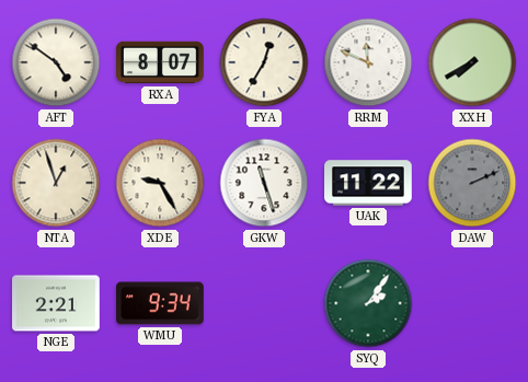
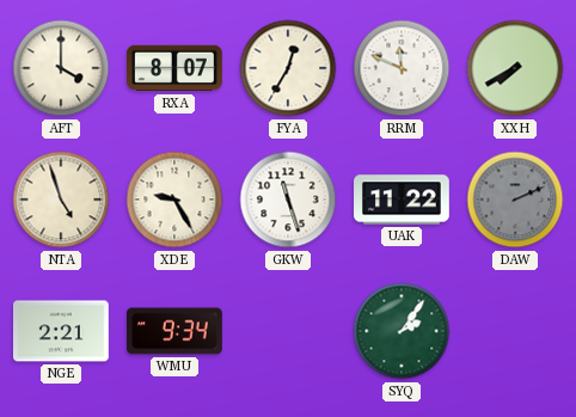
AFT: 4:51 -> 4:00
NTA: 12:57 -> 4:57
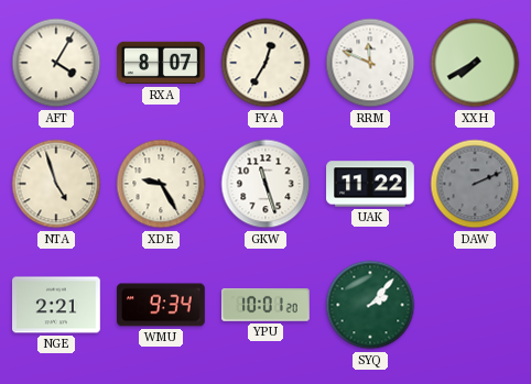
AFT: 4:00 -> 4:05
YPU: none -> 10:01
SYQ: 2:06 -> 2:07
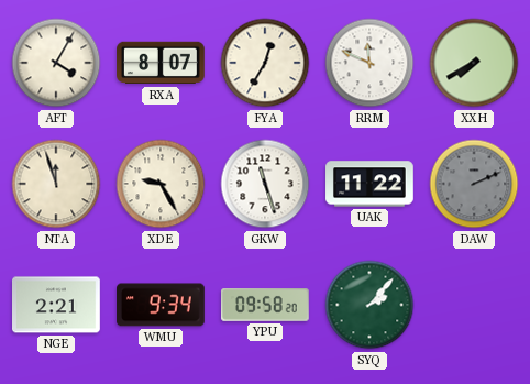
NTA: 4:57 -> 11:57
YPU: 10:01 -> 09:58
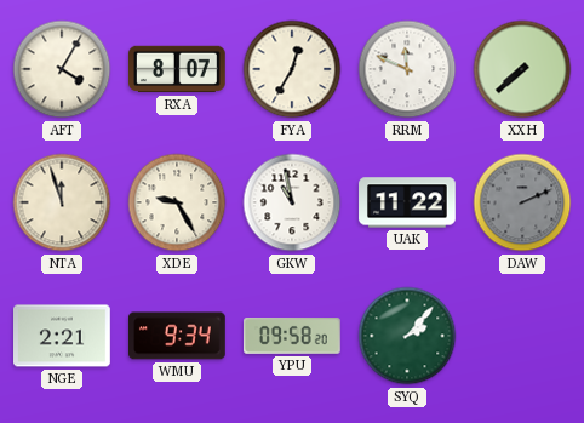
XXH: 7:40 -> 7:38
GKW: 11:27 -> 10:58
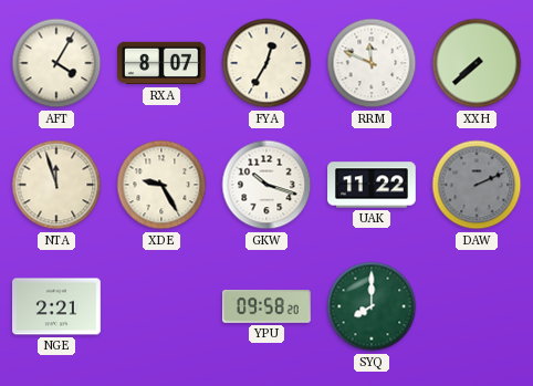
GKW: 10:58 -> 10:18
WMU: 9:34 -> none
SYQ: 2:07 -> 8:00
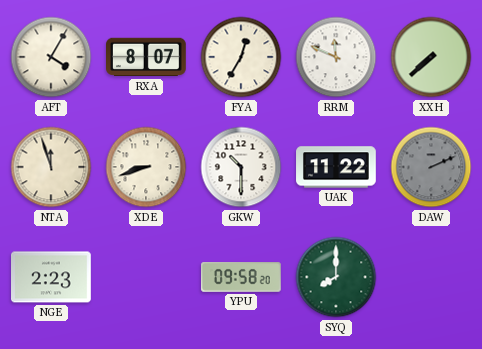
XDE: 9:25 -> 8:42
GKW: 10:18 -> 10:30
NGE: 2:21 -> 2:23
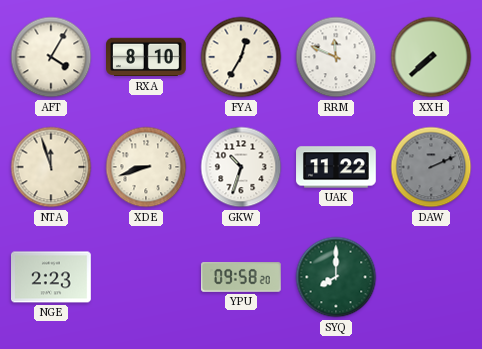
RXA: 8:07 -> 8:10
GKW: 10:30 -> 10:33
